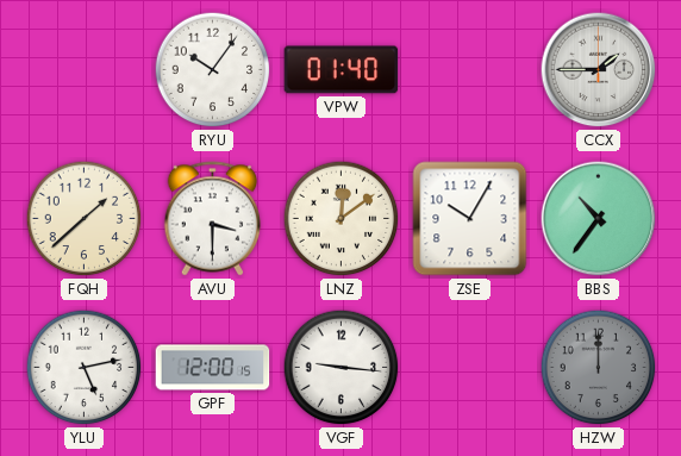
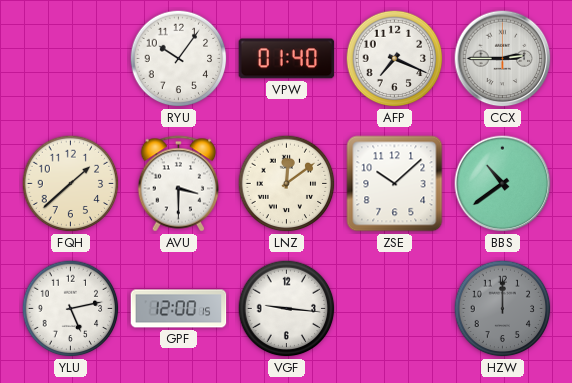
AFP: none -> 7:19
CCX: 1:45 -> 2:45
ZSE: 10:05 -> 10:08
BBS: 10:36 -> 10:39
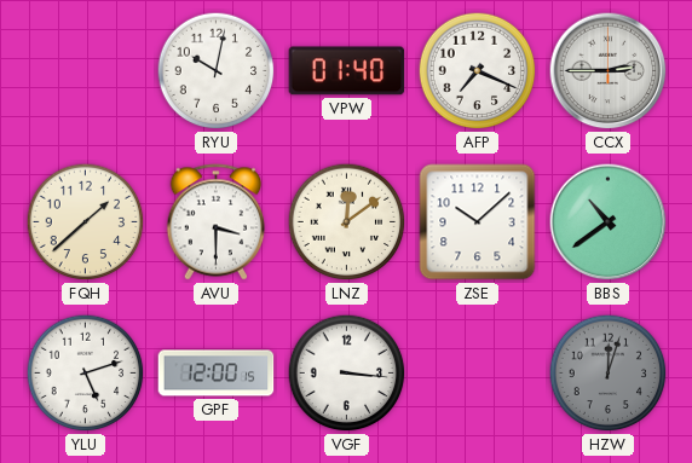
RYU: 10:06 -> 10:02
YLU: 5:13 -> 5:12
VGF: 9:16 -> 3:16
HZW: 12:00 -> 12:03
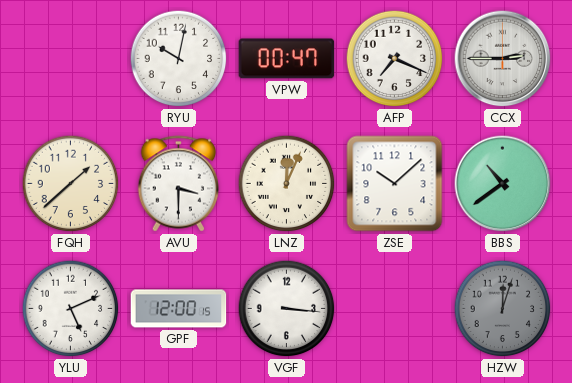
VPW: 01:40 -> 00:47
LNZ: 12:09 -> 12:04
YLU: 5:12 -> 5:11
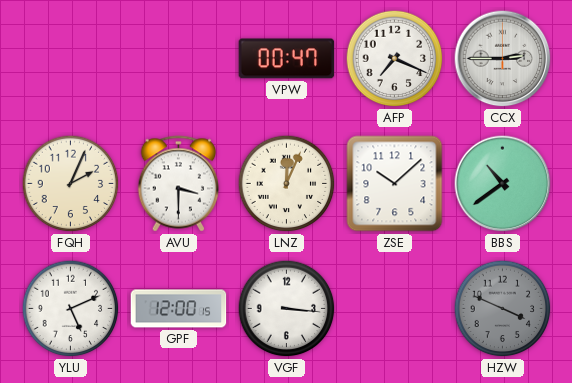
RYU: 10:02 -> none
FQH: 1:38 -> 2:04
HZW: 12:03 -> 3:49
